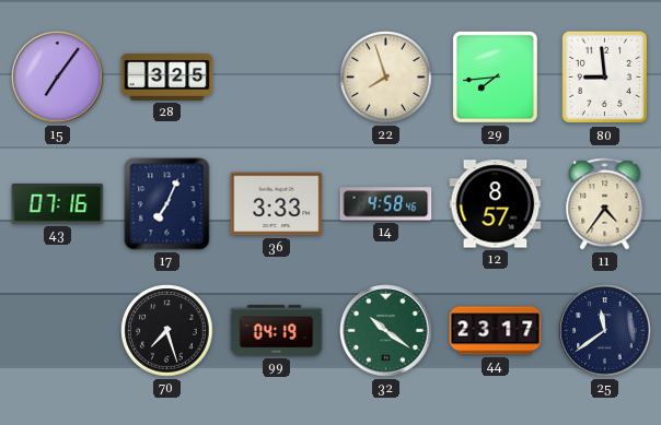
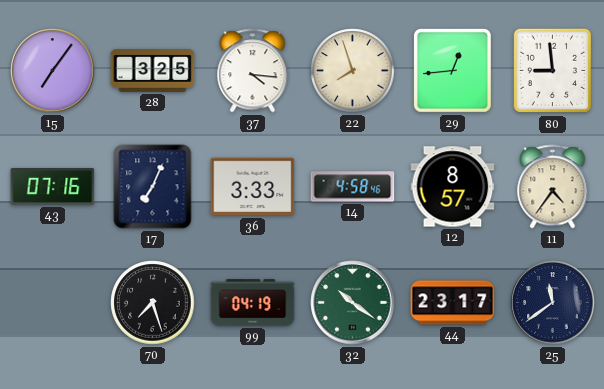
37: none -> 4:16
29: 7:44 -> 12:44
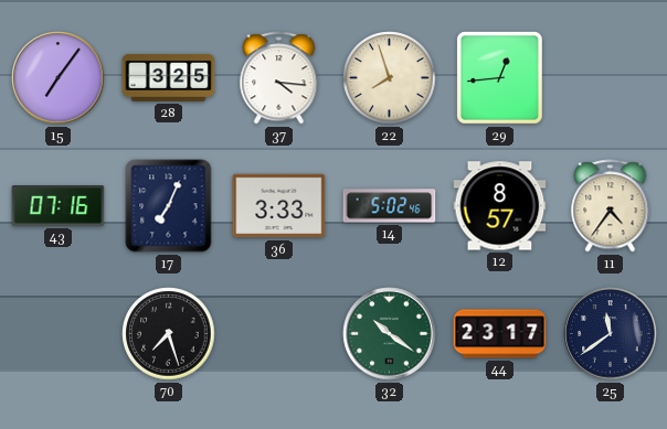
80: 8:59 -> none
14: 4:58 -> 5:02
99: 04:19 -> none
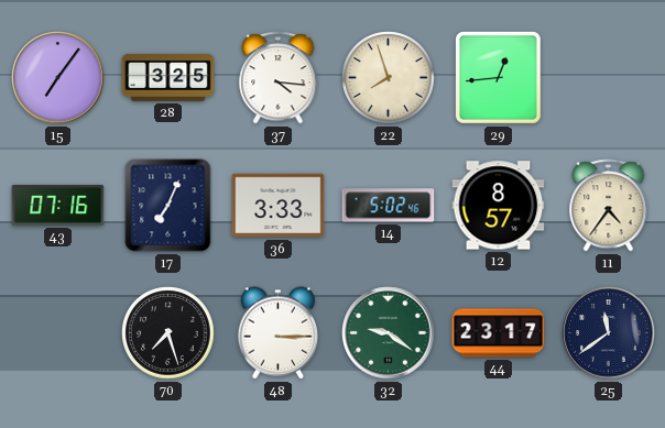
48: none -> 3:15
32: 10:21 -> 9:21
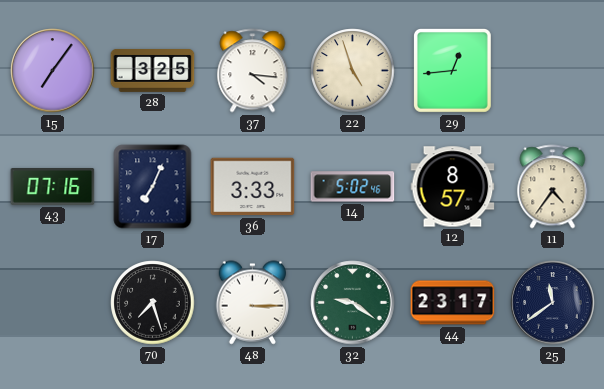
22: 7:57 -> 4:57
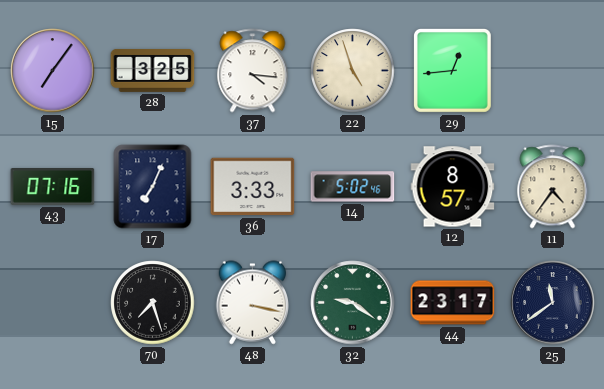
48: 3:15 -> 3:17
